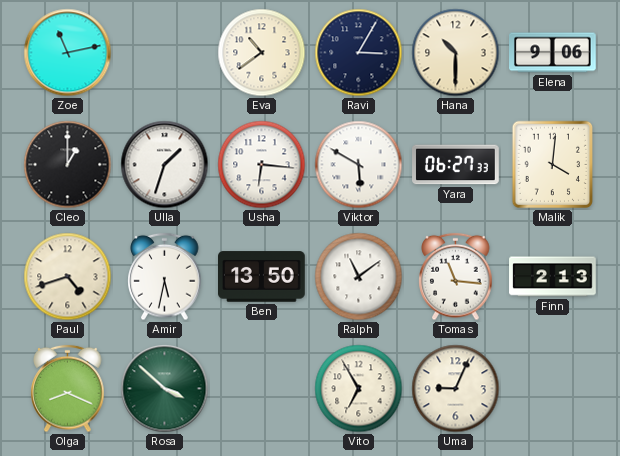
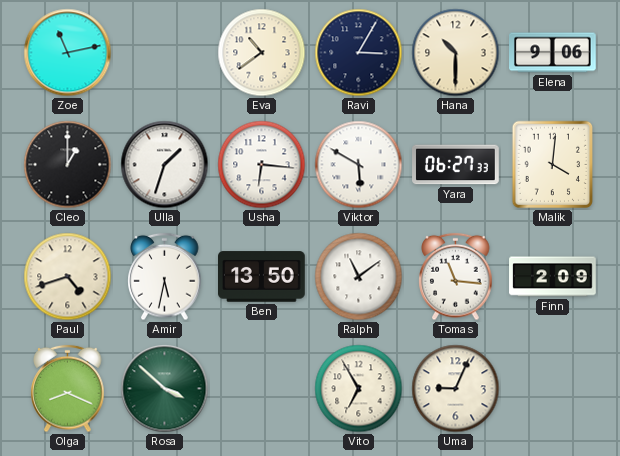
Finn: 2:13 -> 2:09
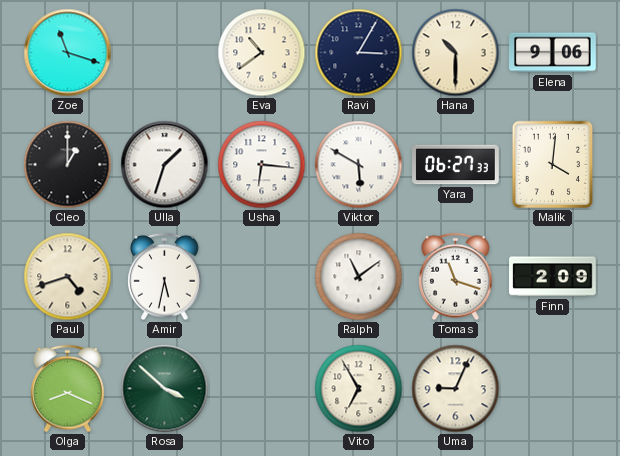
Zoe: 11:13 -> 11:18
Ben: 13:50 -> none
Tomas: 11:16 -> 11:18
